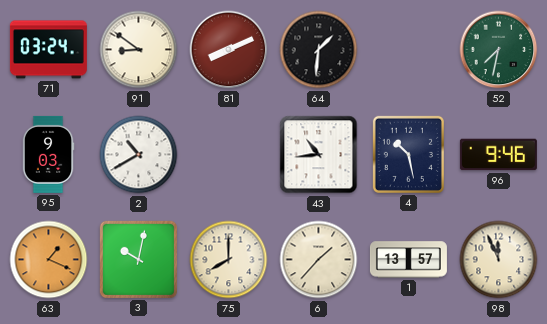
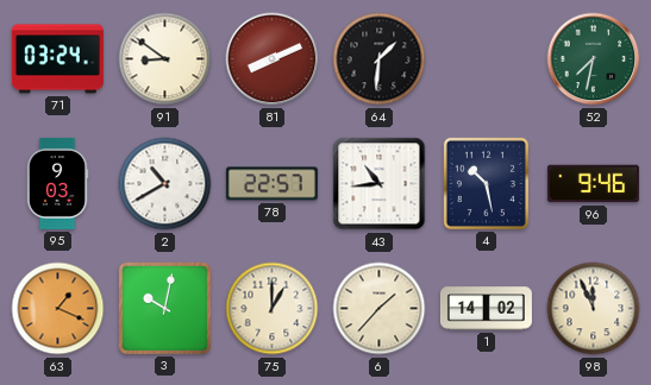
78: none -> 22:57
75: 8:00 -> 1:00
1: 13:57 -> 14:02
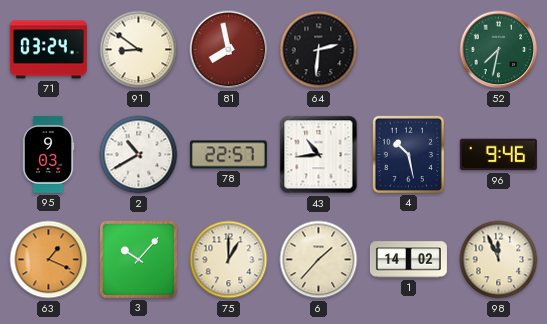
81: 8:11 -> 7:58
64: 1:31 -> 2:31
3: 10:02 -> 10:07
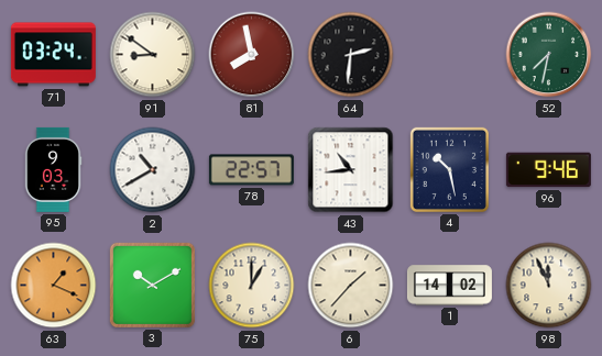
3: 10:07 -> 10:10
